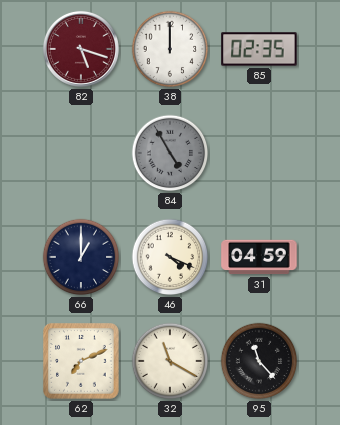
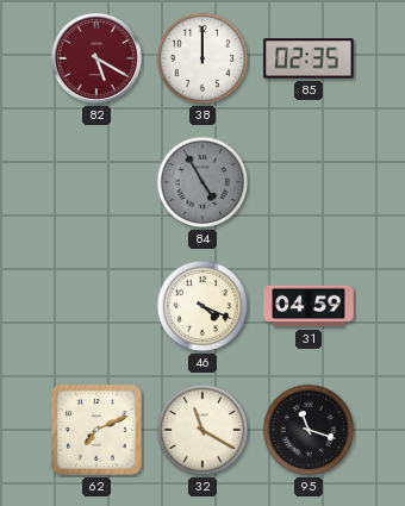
82: 5:18 -> 5:20
66: 1:00 -> none
95: 11:23 -> 11:18
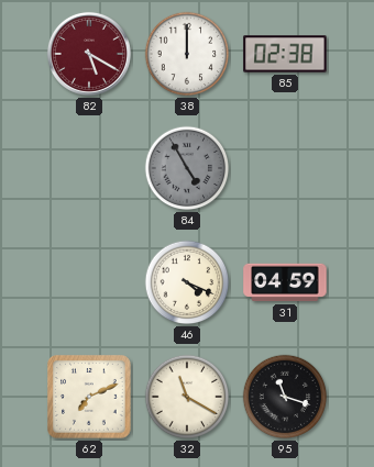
85: 02:35 -> 02:38
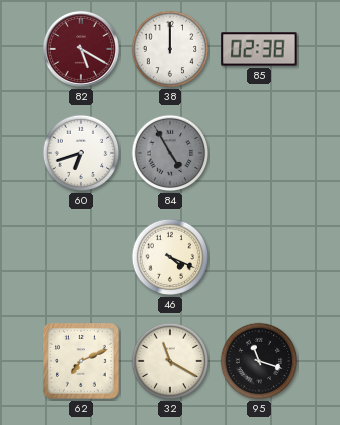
60: none -> 6:42
31: 04:59 -> none
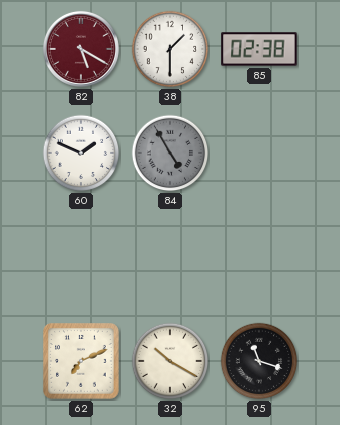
38: 12:00 -> 1:30
60: 6:42 -> 1:49
46: 4:19 -> none
32: 11:20 -> 10:20
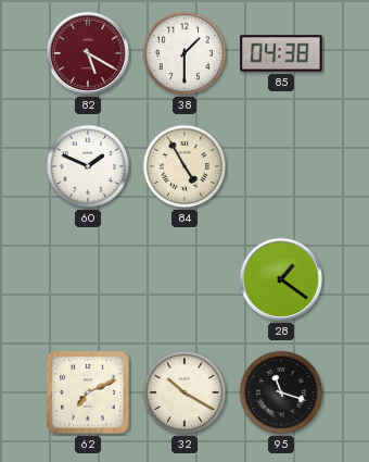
85: 02:38 -> 04:38
84 dial: grey -> cream
28: none -> 1:21
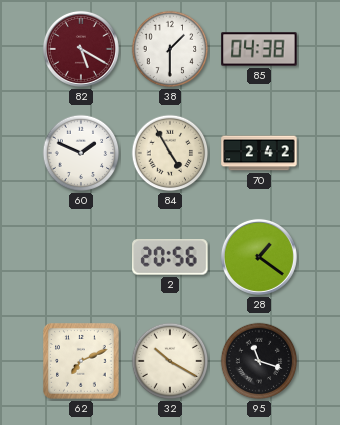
70: none -> 2:42
2: none -> 20:56
